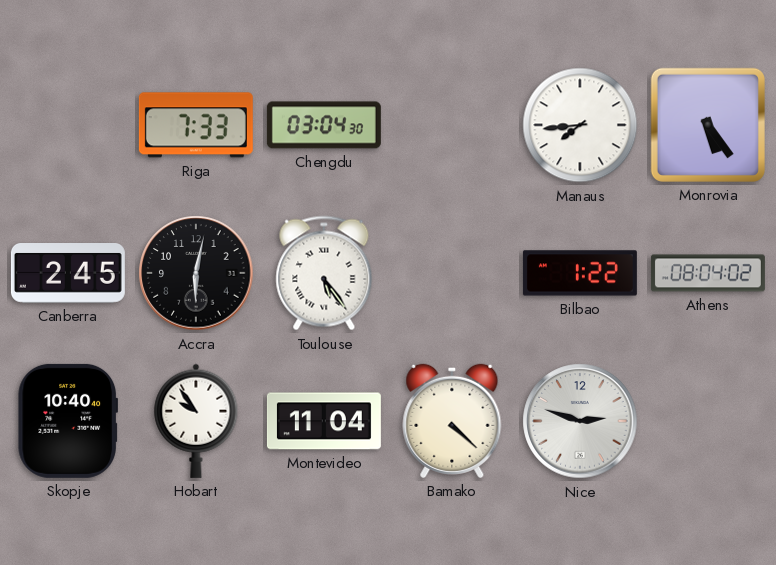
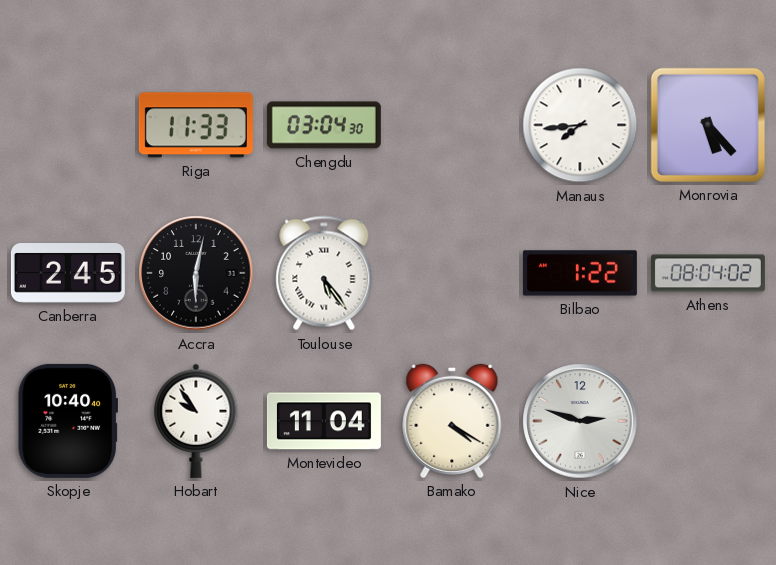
Riga: 7:33 -> 11:33
Monrovia: 5:24 -> 5:23
Bamako: 4:22 -> 4:20
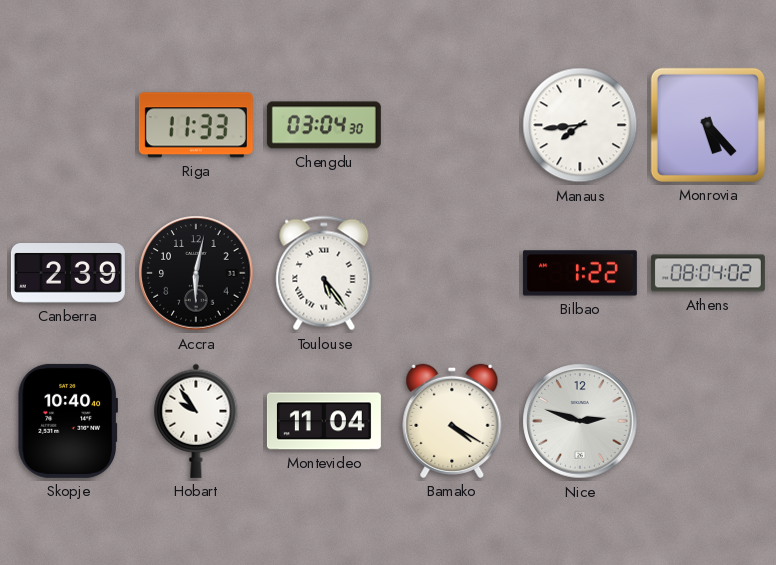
Canberra: 2:45 -> 2:39
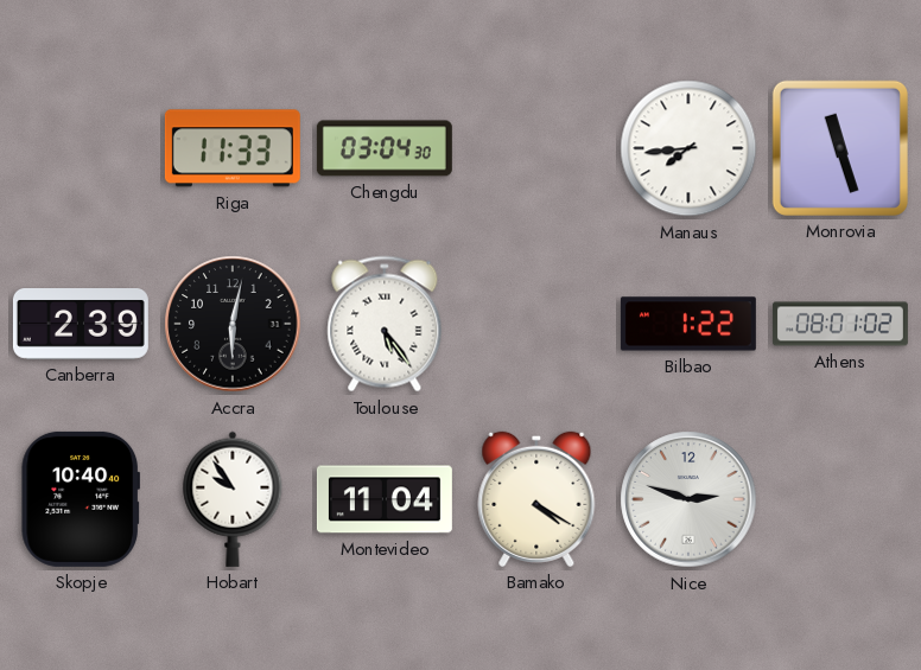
Monrovia: 5:23 -> 11:27
Athens: 08:04 -> 08:01
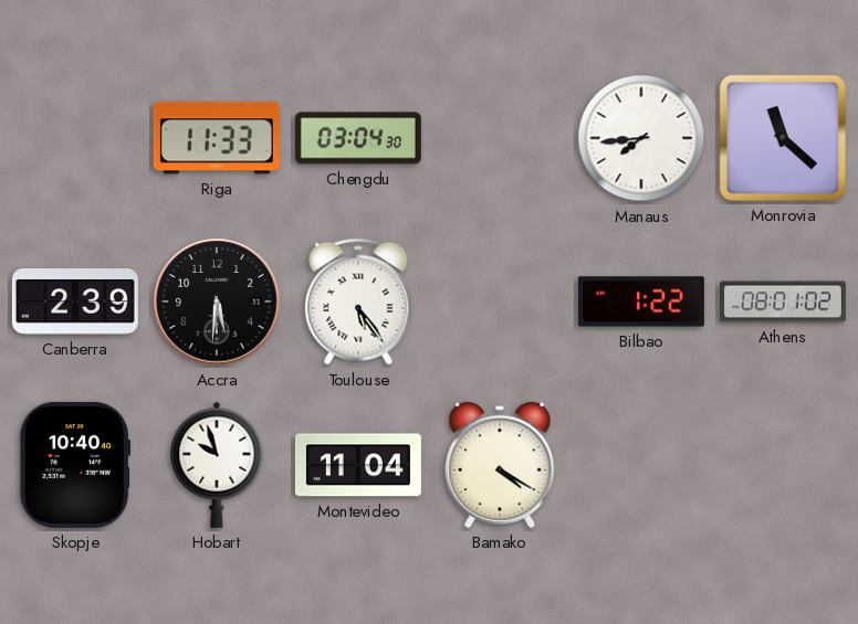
Monrovia: 11:27 -> 11:22
Accra: 6:02 -> 5:31
Hobart: 9:54 -> 9:57
Nice: 2:48 -> none
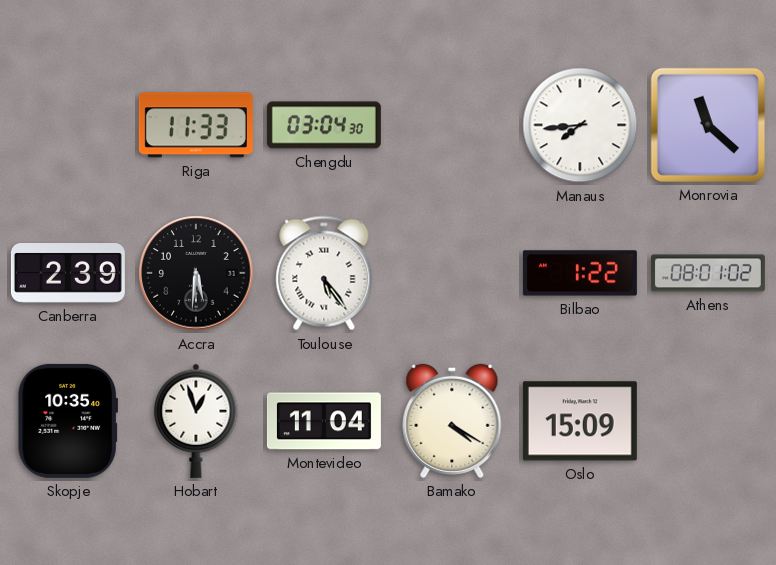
Skopje: 10:40 -> 10:35
Hobart: 9:57 -> 12:57
Oslo: none -> 15:09
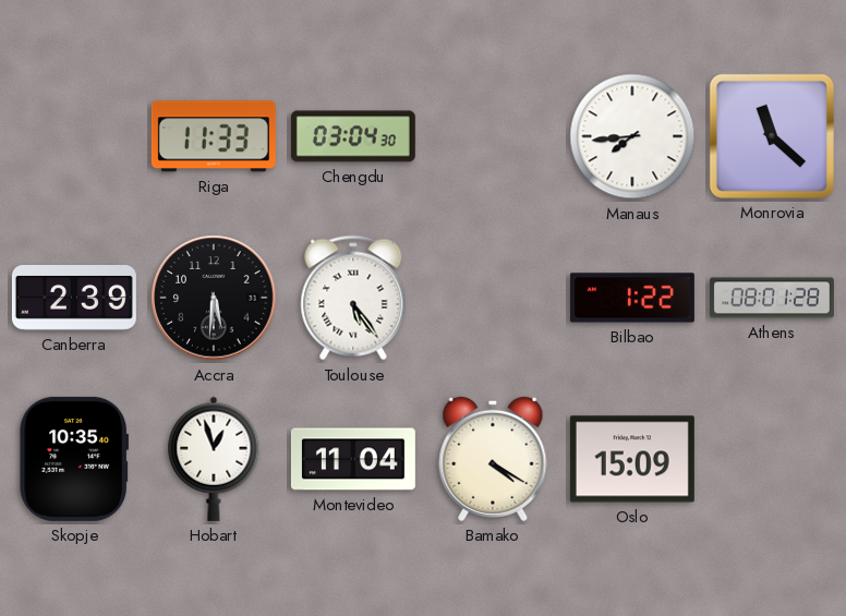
Athens: 08:01:02 -> 08:01:28
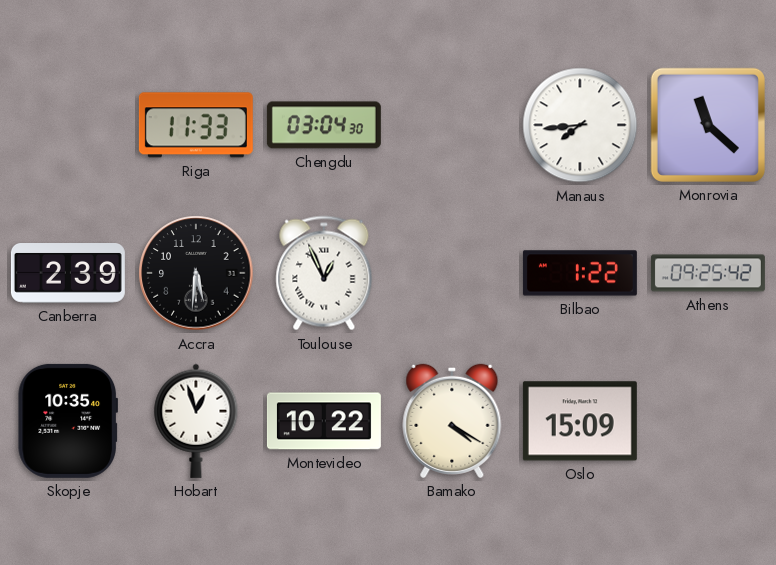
Toulouse: 5:24 -> 12:56
Athens: 08:01 -> 09:25
Montevideo: 11:04 -> 10:22
